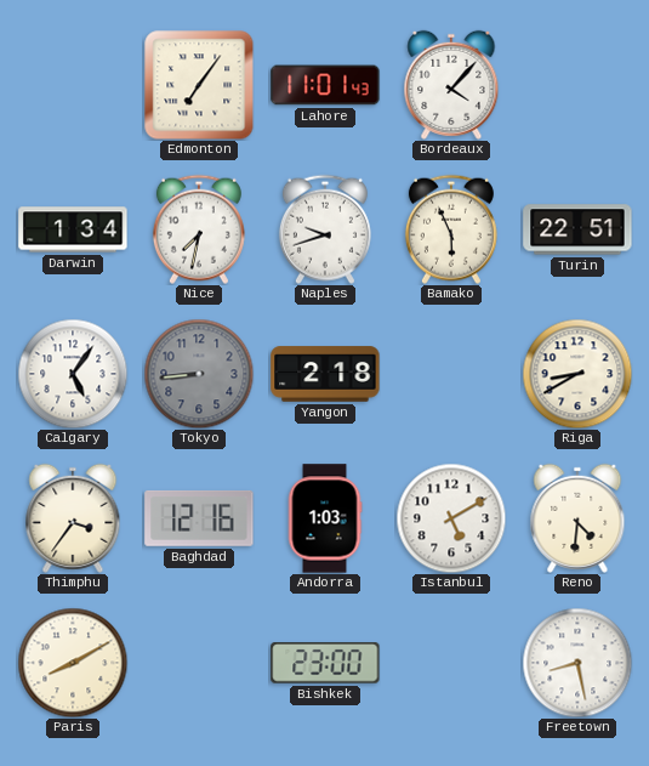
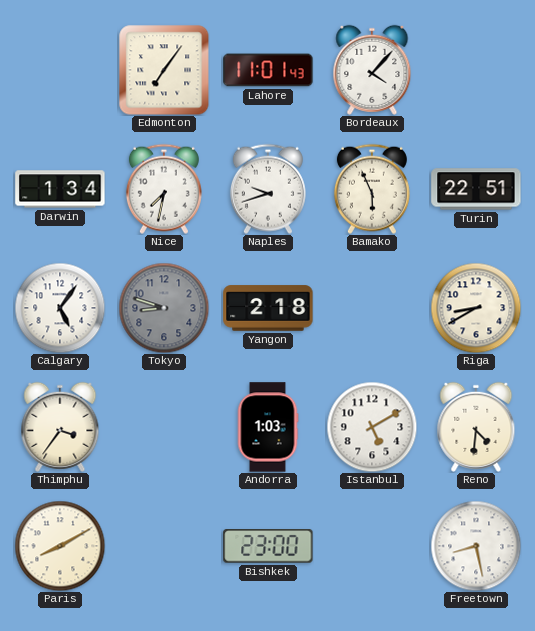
Tokyo: 8:44 -> 8:48
Baghdad: 12:16 -> none
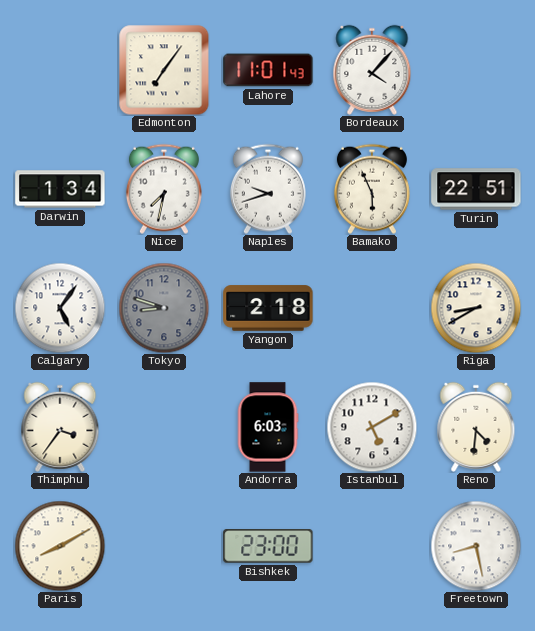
Andorra: 1:03 -> 6:03
